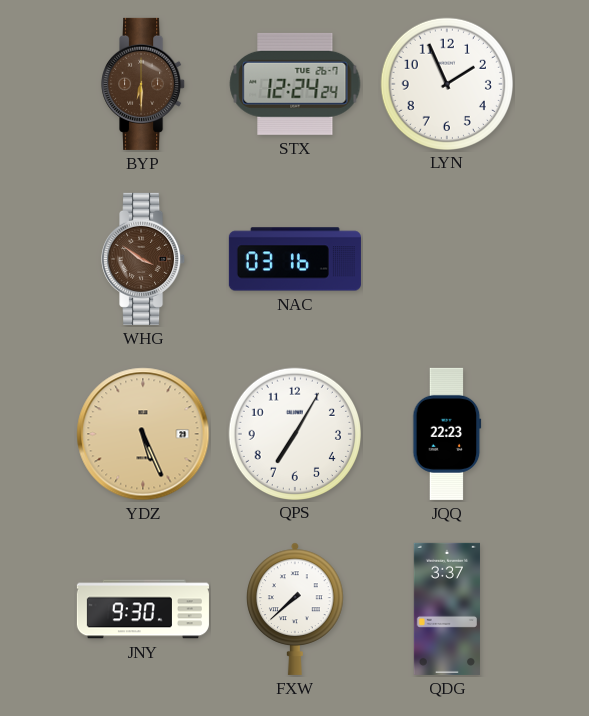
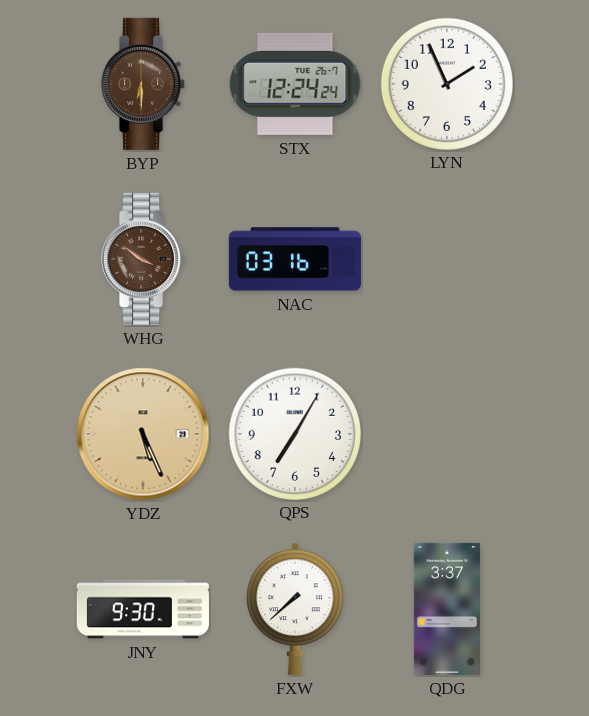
JQQ: 22:23 -> none
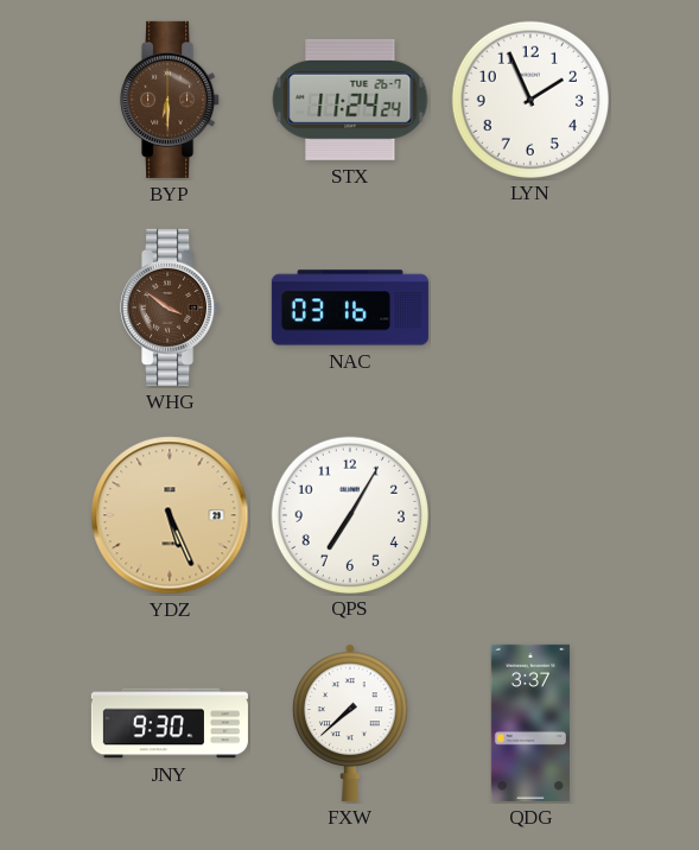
STX: 12:24 -> 11:24
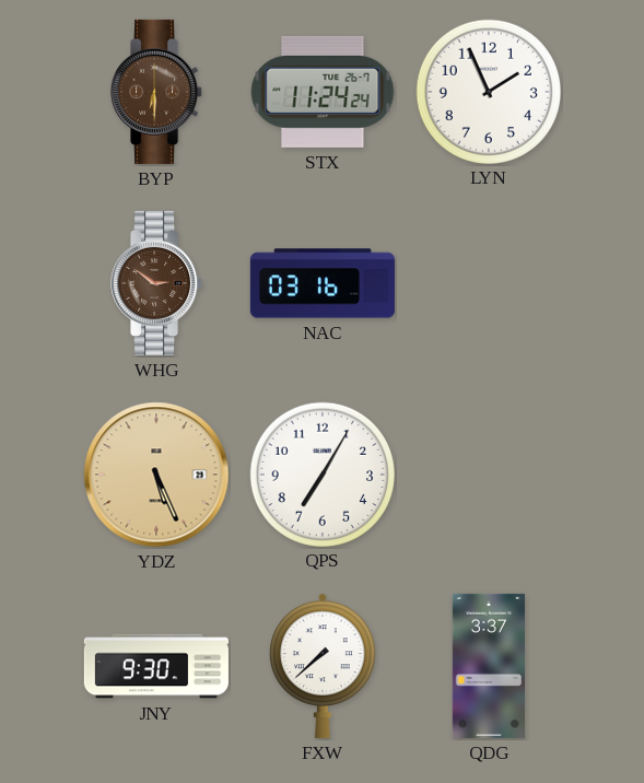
WHG: 3:51 -> 2:51
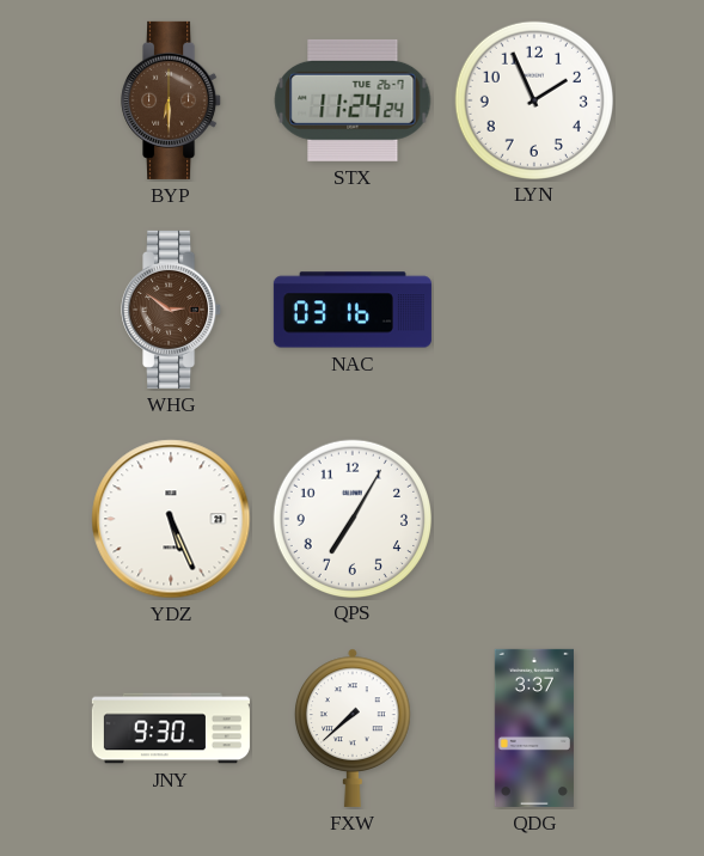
YDZ dial: champagne -> white
